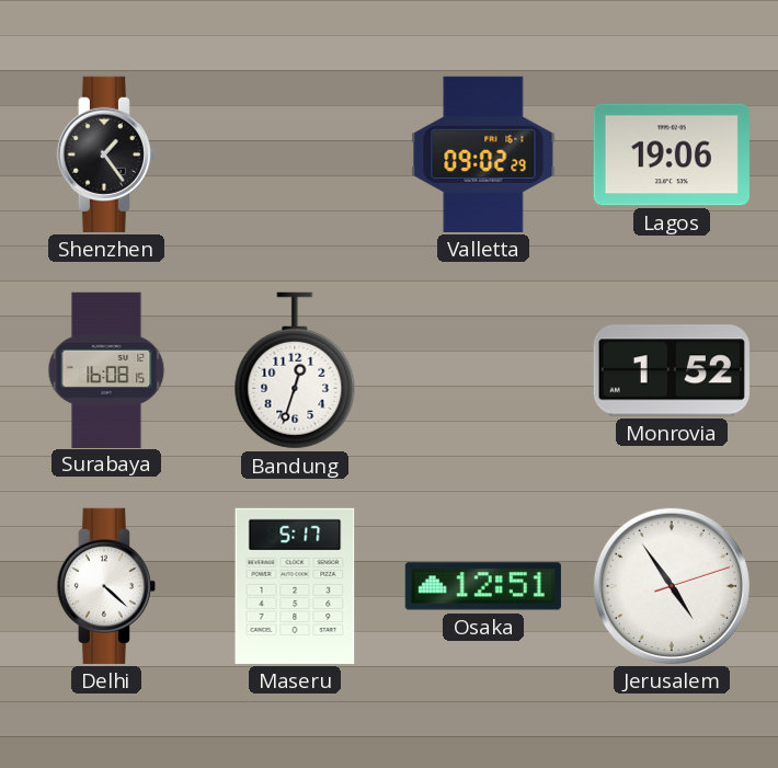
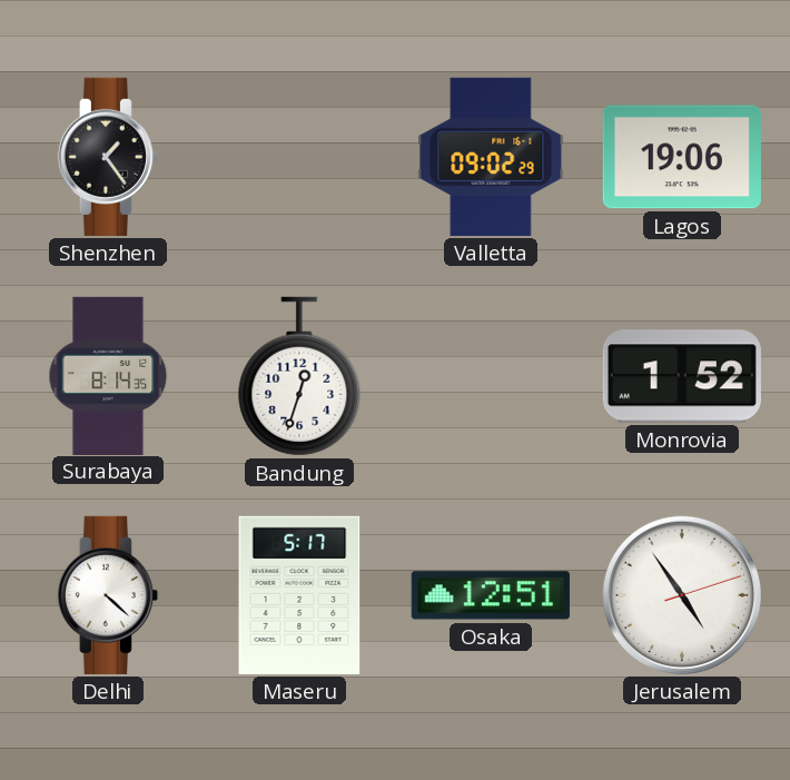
Surabaya: 16:08 -> 8:14
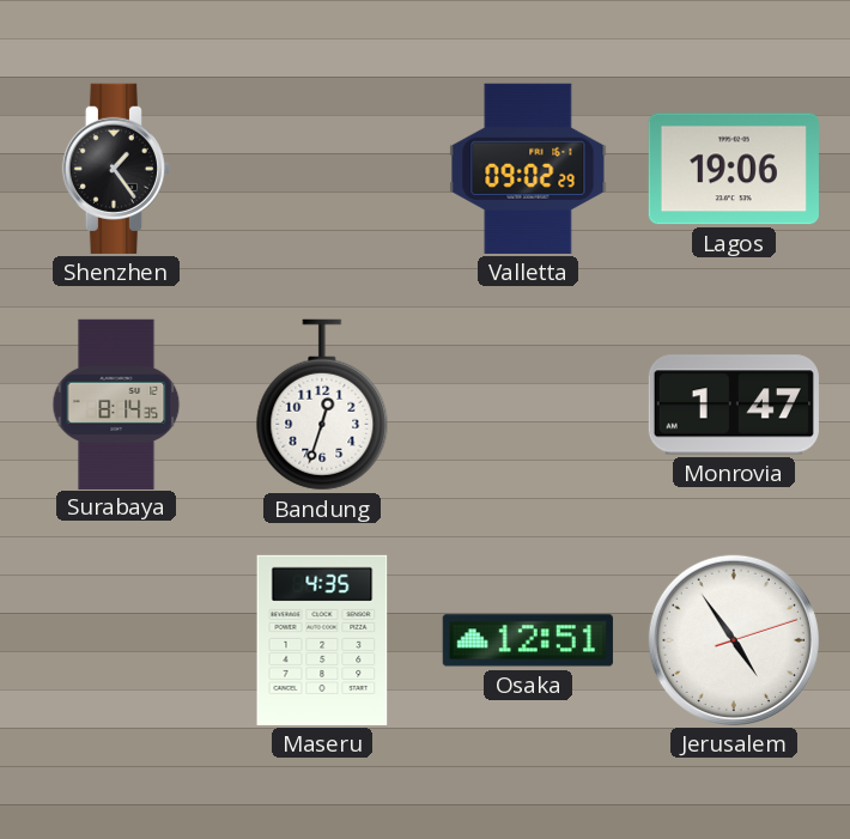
Monrovia: 1:52 -> 1:47
Delhi: 4:22 -> none
Maseru: 5:17 -> 4:35
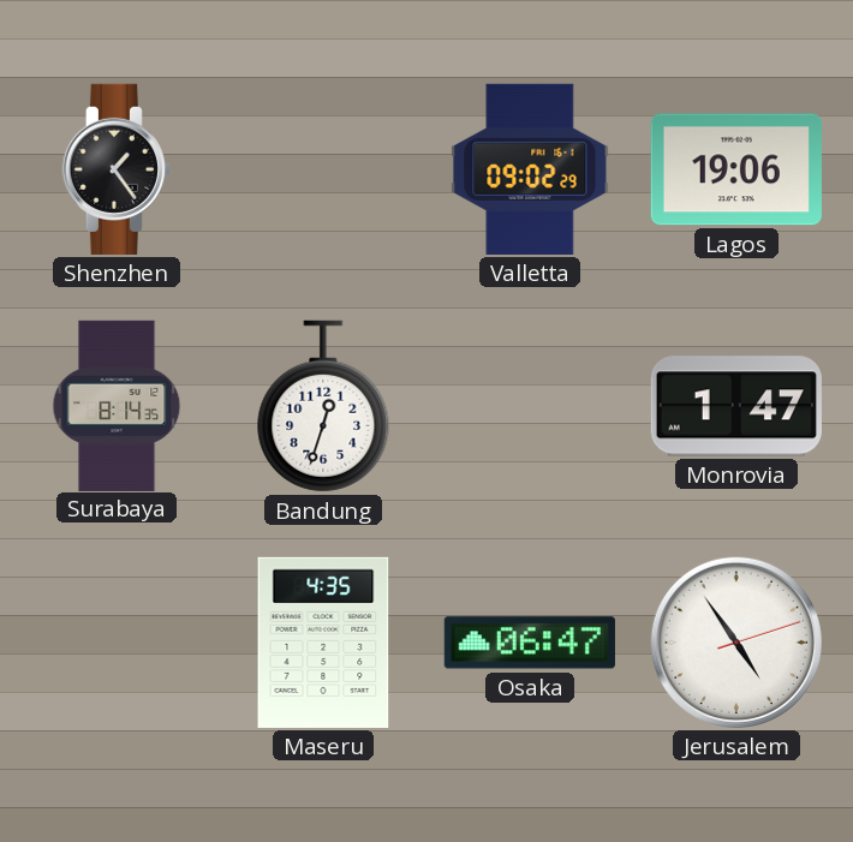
Osaka: 12:51 -> 06:47
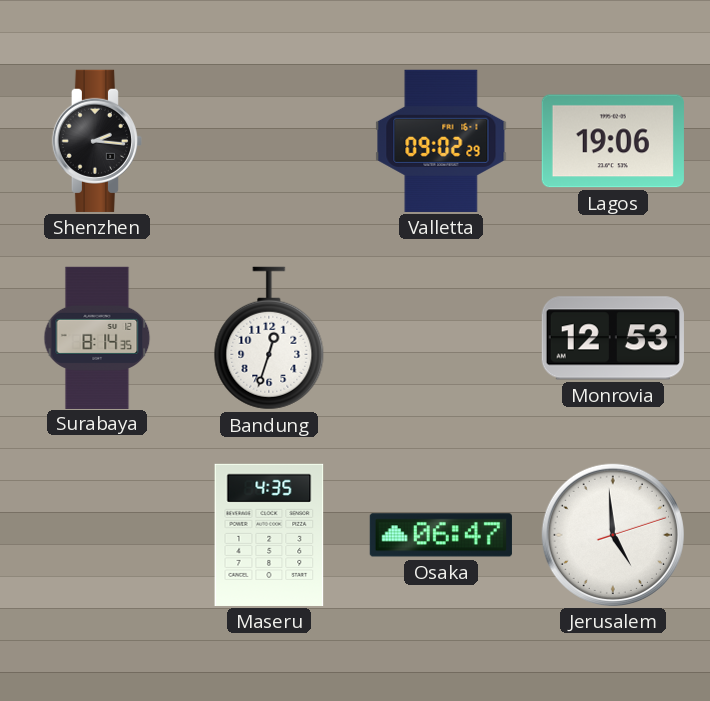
Shenzhen: 1:24 -> 2:16
Monrovia: 1:47 -> 12:53
Jerusalem: 4:54 -> 4:59
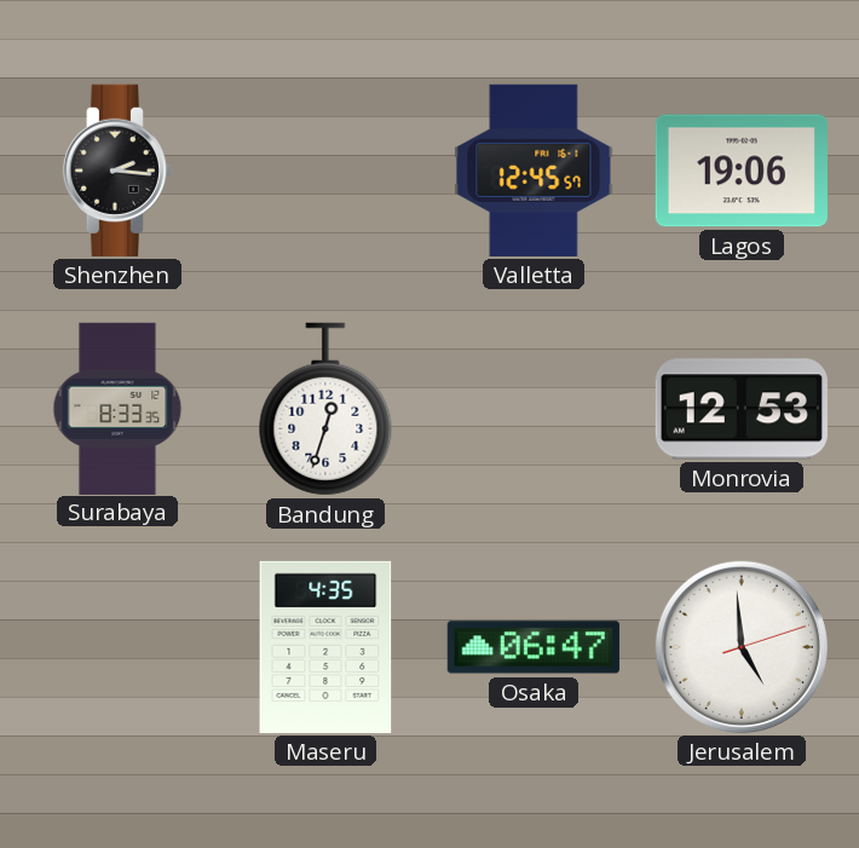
Valletta: 09:02 -> 12:45
Surabaya: 8:14 -> 8:33
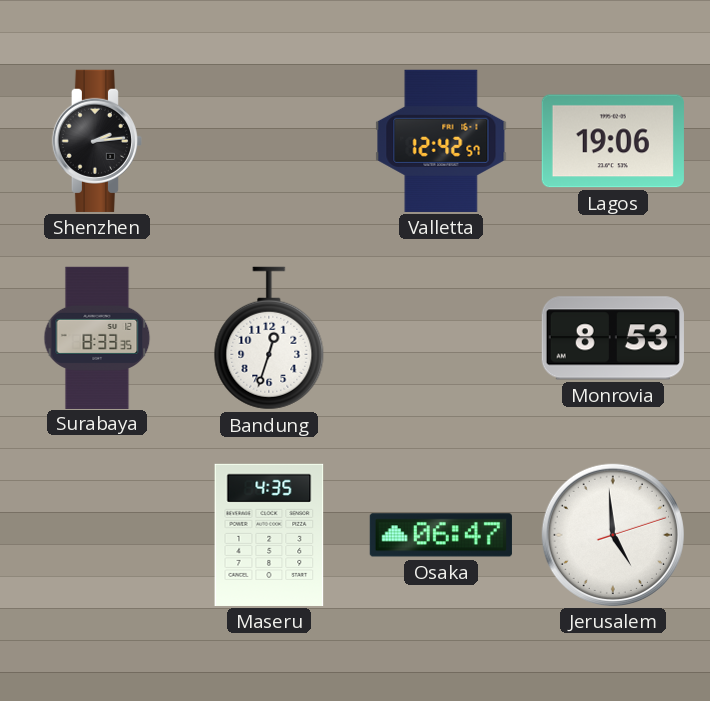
Shenzhen: 2:16 -> 2:14
Valletta: 12:45 -> 12:42
Monrovia: 12:53 -> 8:53
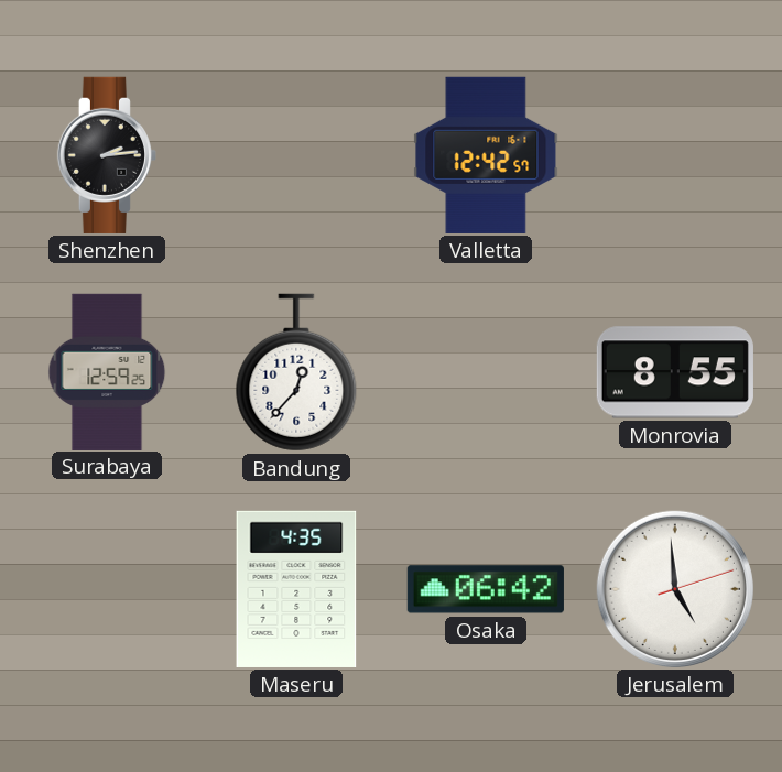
Lagos: 19:06 -> none
Surabaya: 8:33 -> 12:59
Bandung: 12:33 -> 12:37
Monrovia: 8:53 -> 8:55
Osaka: 06:47 -> 06:42
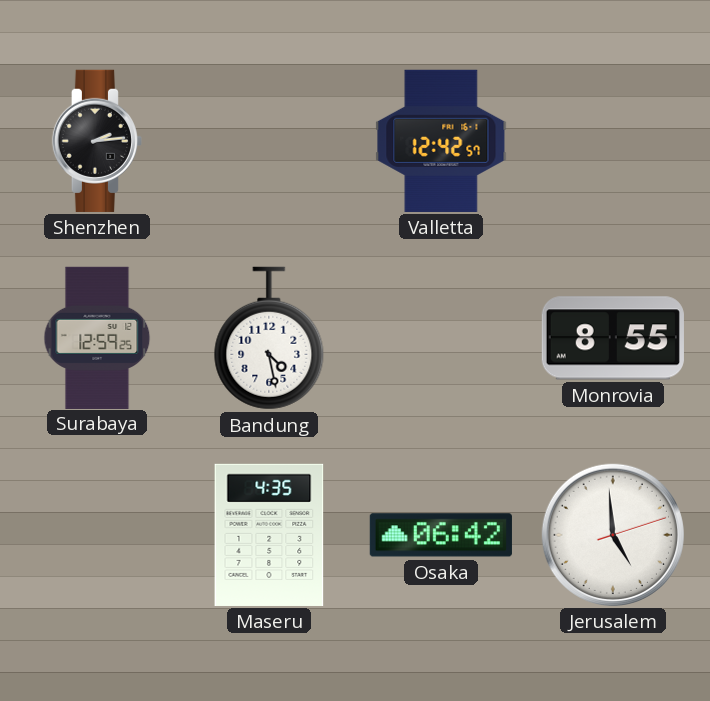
Bandung: 12:37 -> 4:28
